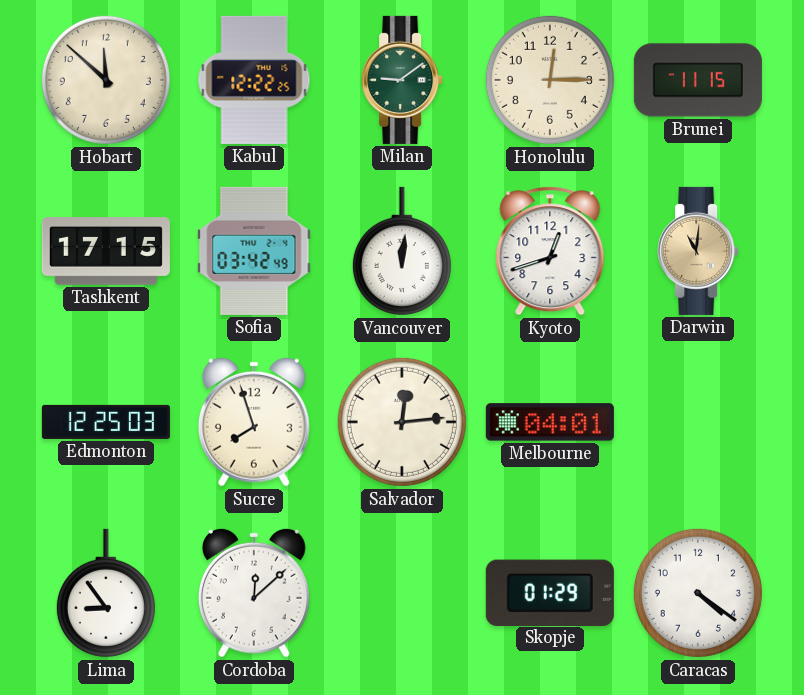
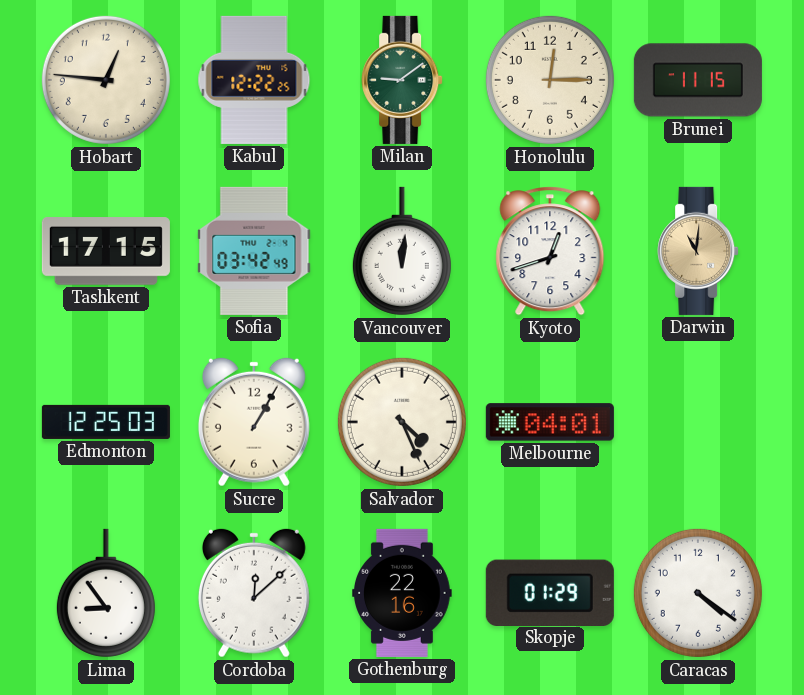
Hobart: 11:52 -> 12:46
Sucre: 7:57 -> 1:05
Salvador: 12:14 -> 4:26
Gothenburg: none -> 22:16
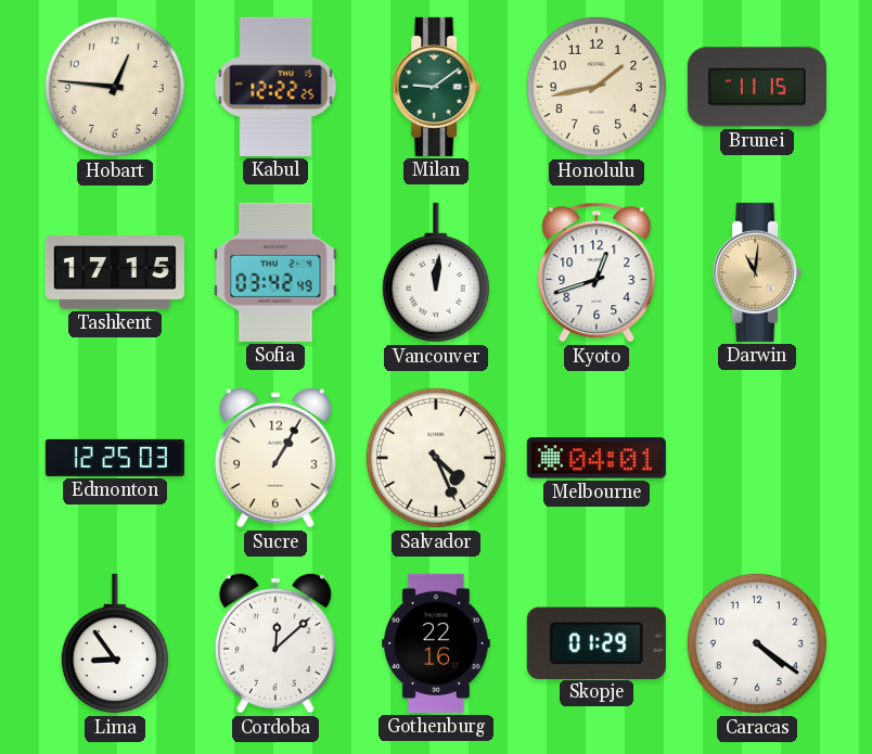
Honolulu: 12:15 -> 1:43
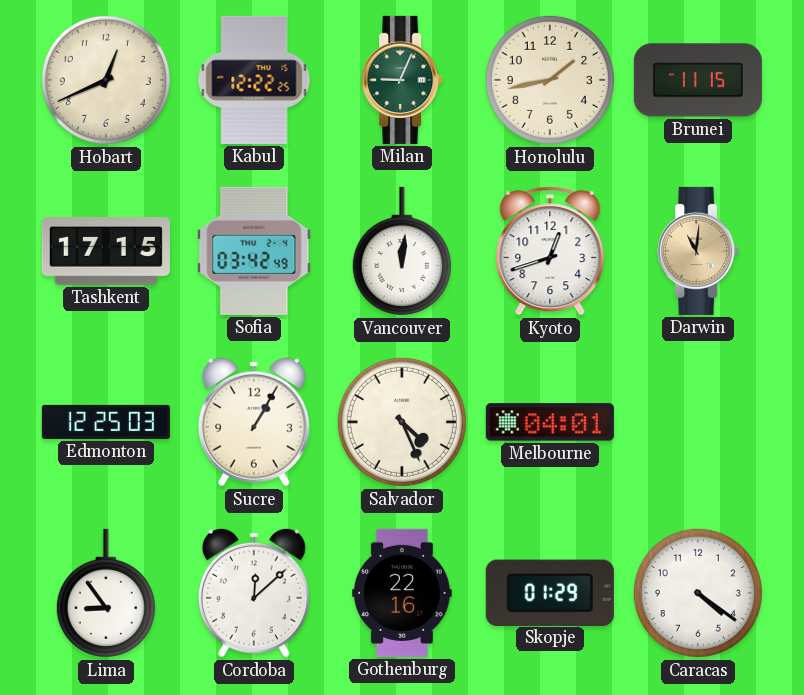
Hobart: 12:46 -> 12:41
Milan: 9:09 -> 9:04
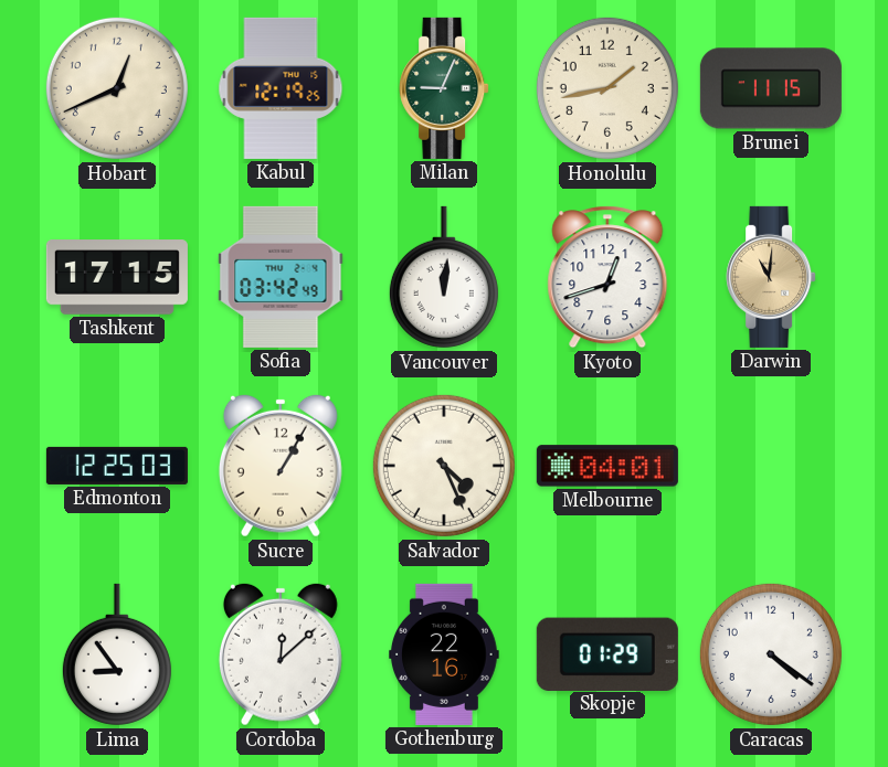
Kabul: 12:22 -> 12:19
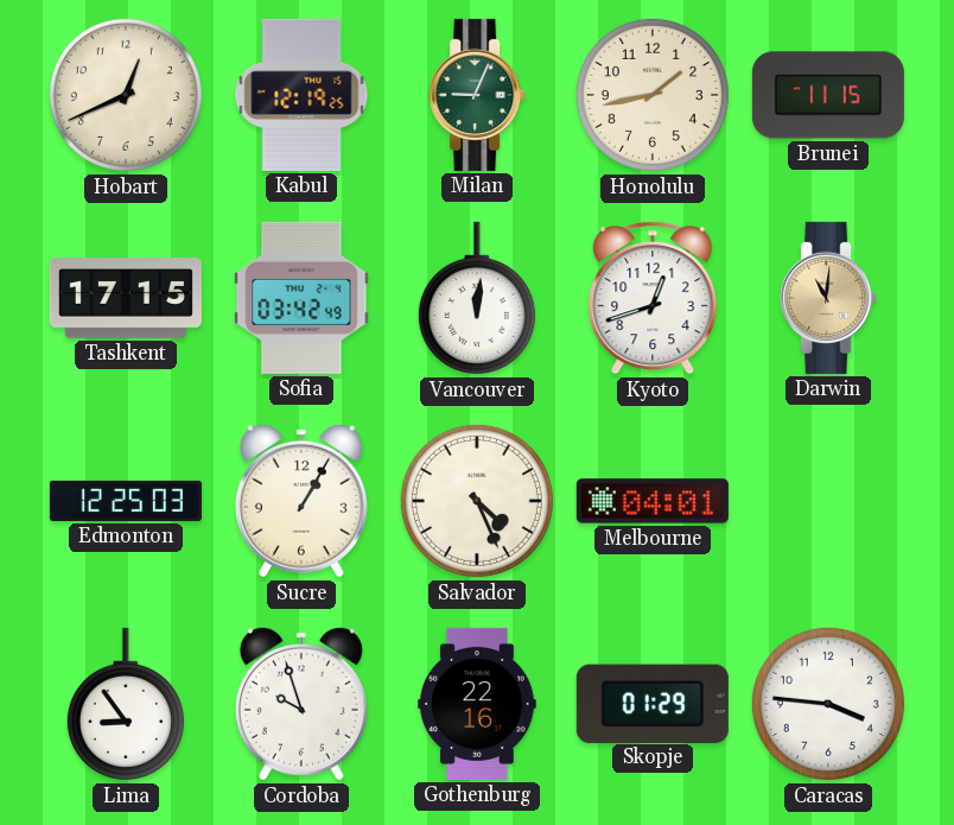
Cordoba: 12:08 -> 9:57
Caracas: 4:21 -> 3:46
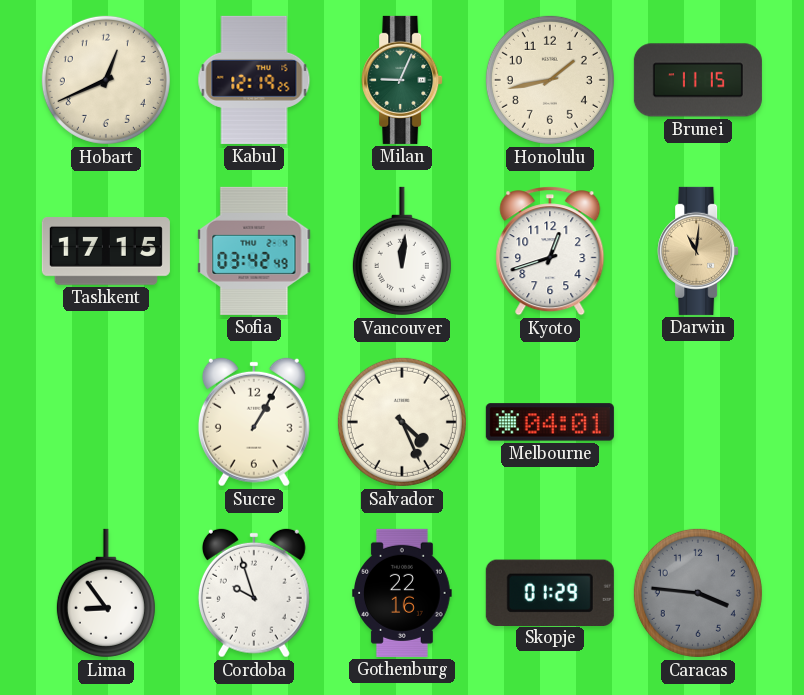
Edmonton: 12:25 -> none
Caracas dial: white -> grey
